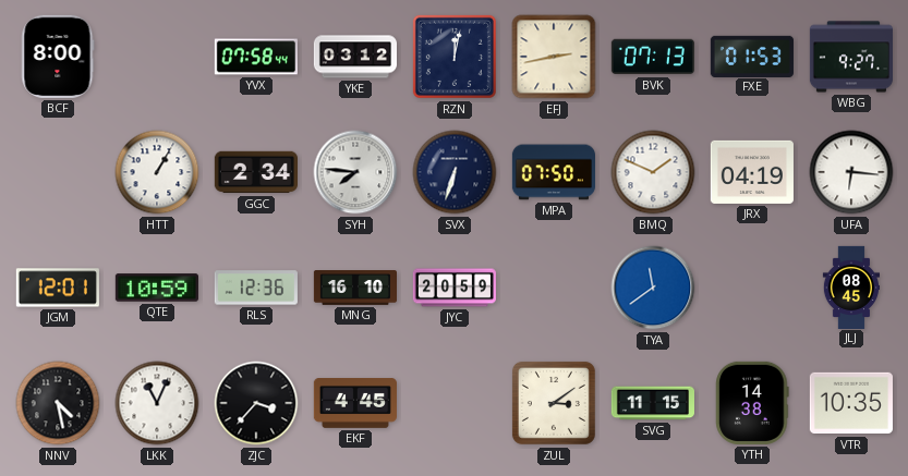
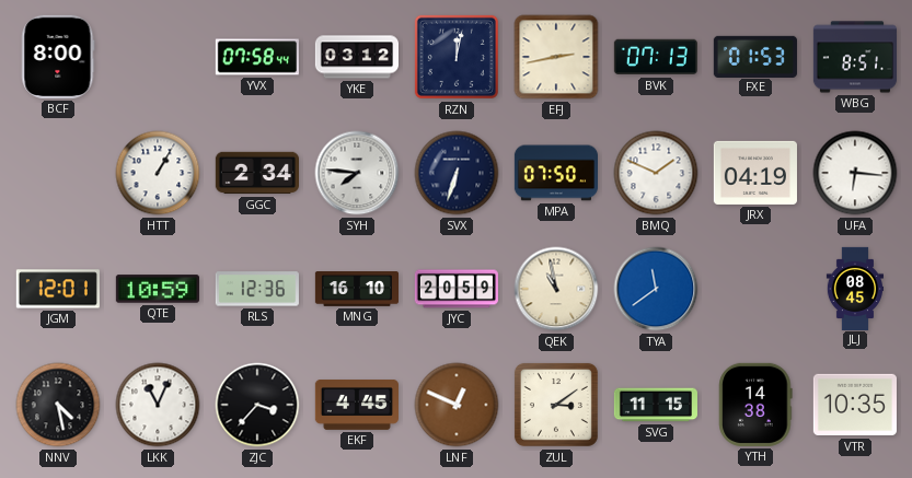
WBG: 9:27 -> 8:51
QEK: none -> 10:58
LNF: none -> 12:49
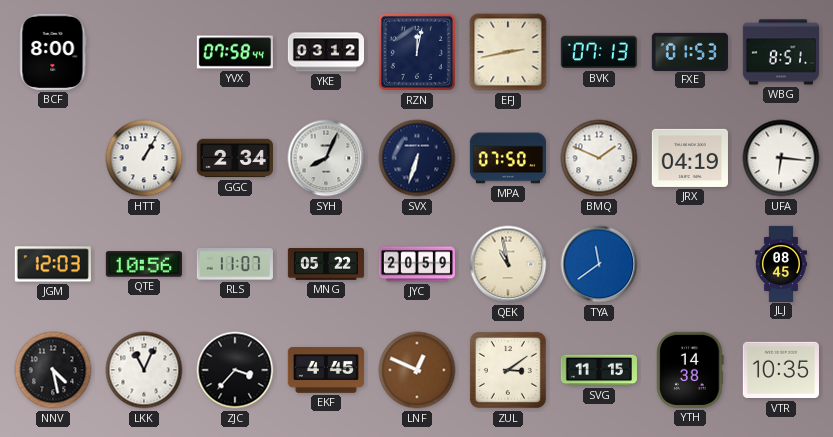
SYH: 7:46 -> 8:04
JGM: 12:01 -> 12:03
QTE: 10:59 -> 10:56
RLS: 12:36 -> 11:07
MNG: 16:10 -> 05:22
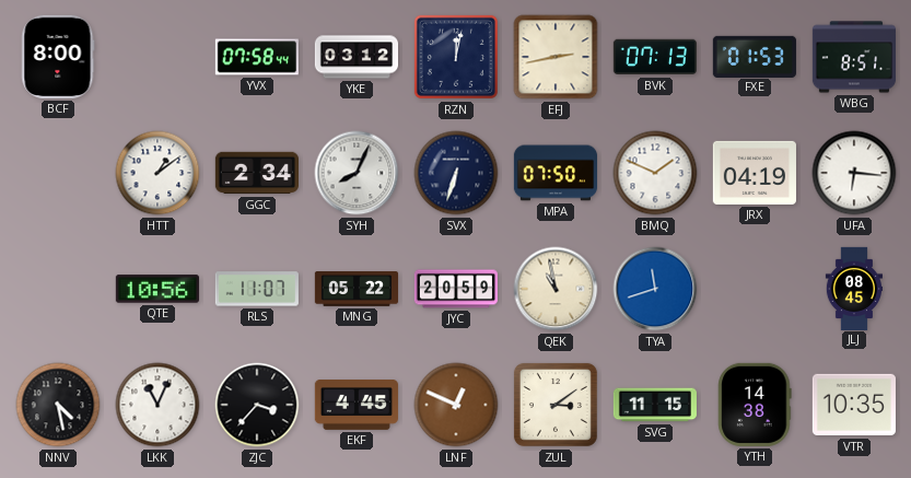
HTT: 1:05 -> 1:09
JGM: 12:03 -> none
TYA: 11:39 -> 11:42
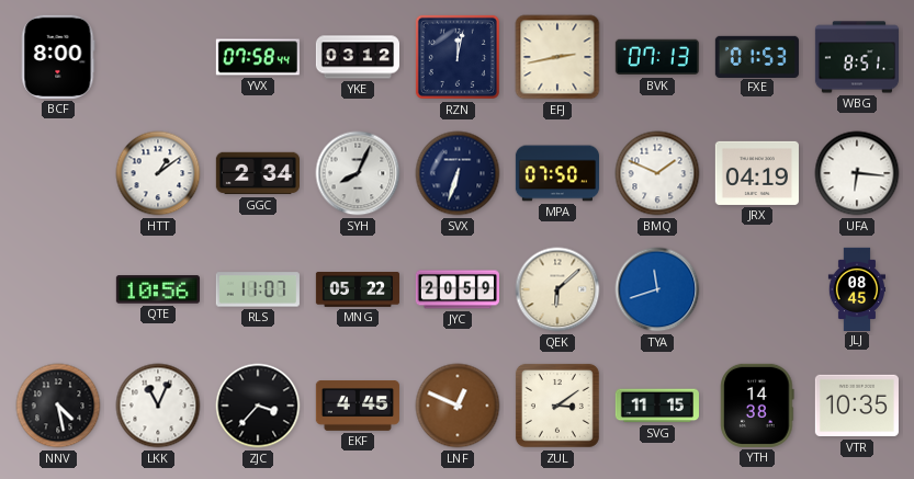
QEK: 10:58 -> 6:08
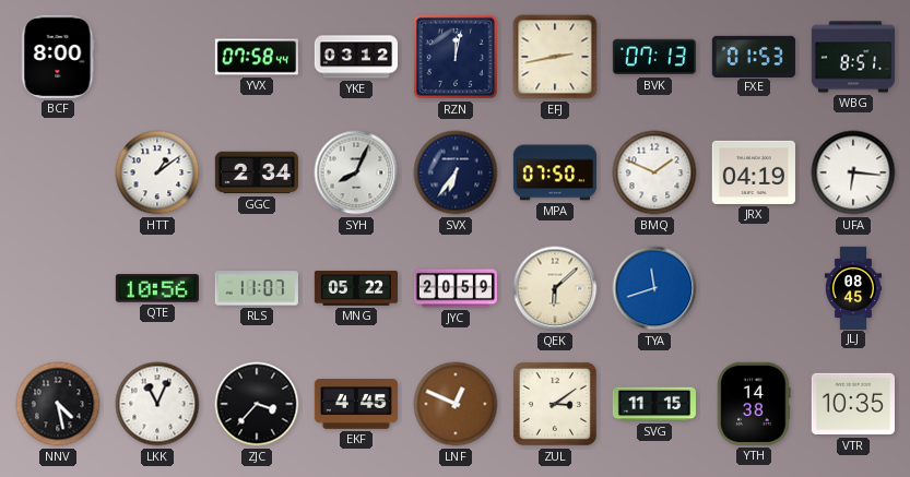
SVX: 6:33 -> 6:36
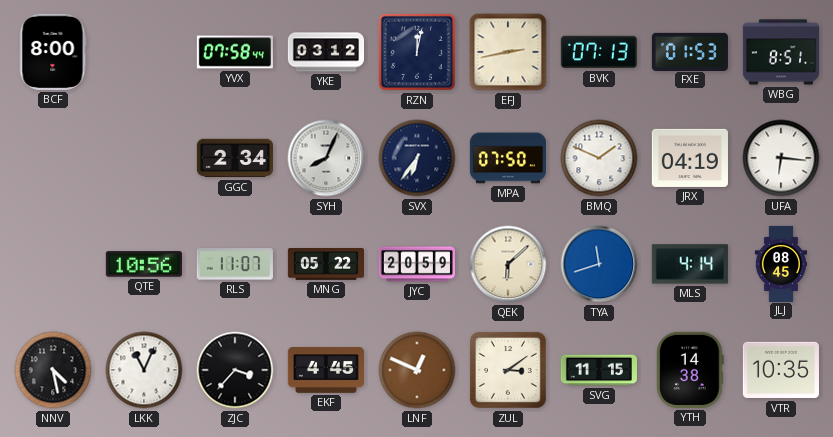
HTT: 1:09 -> none
MLS: none -> 4:14
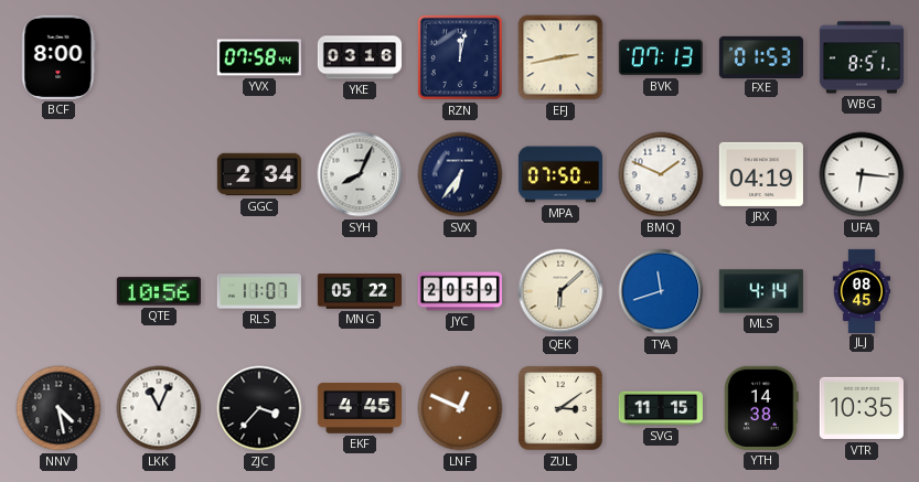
YKE: 03:12 -> 03:16
